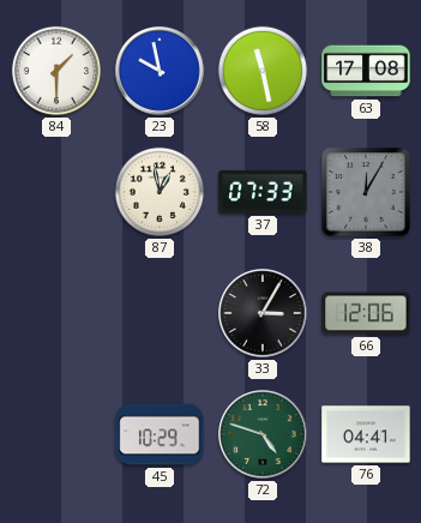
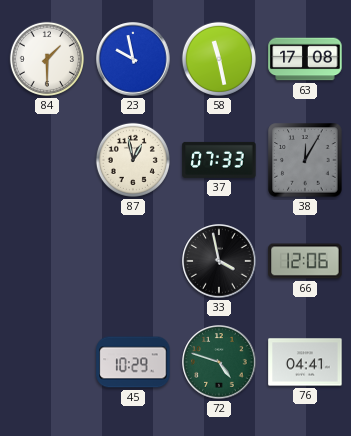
33: 3:05 -> 3:58
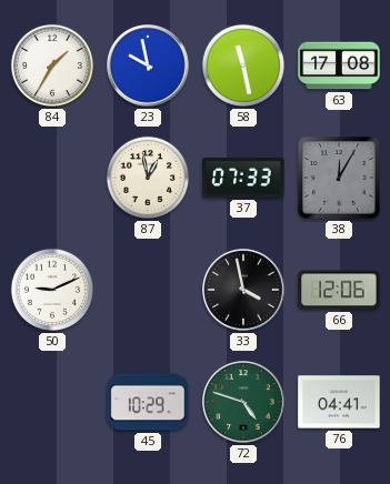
84: 1:30 -> 1:35
50: none -> 9:11
